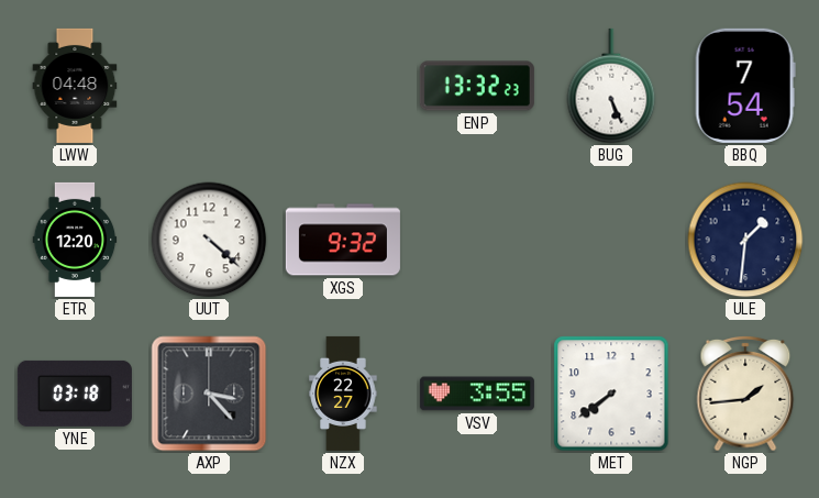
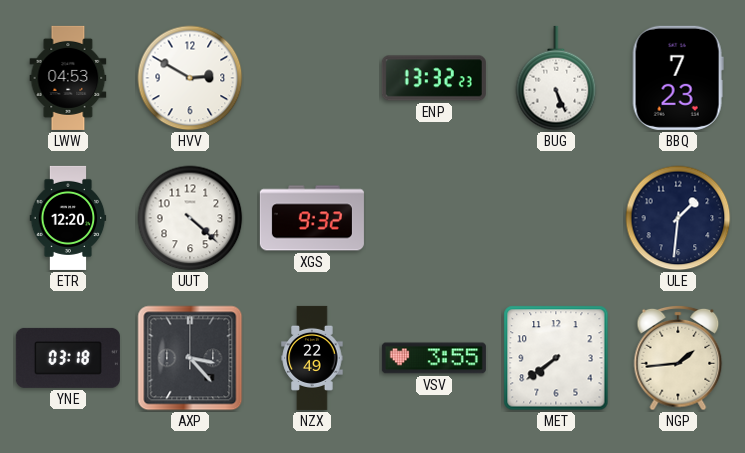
LWW: 04:48 -> 04:53
HVV: none -> 2:50
BBQ: 7:54 -> 7:23
NZX: 22:27 -> 22:49
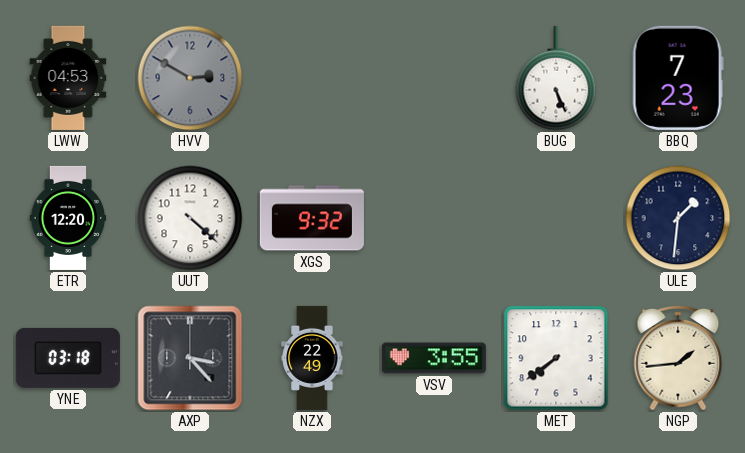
HVV dial: white -> grey
ENP: 13:32 -> none
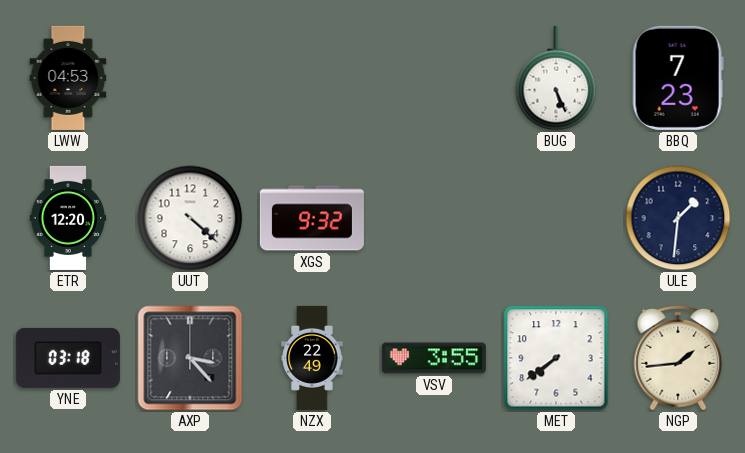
HVV: 2:50 -> none
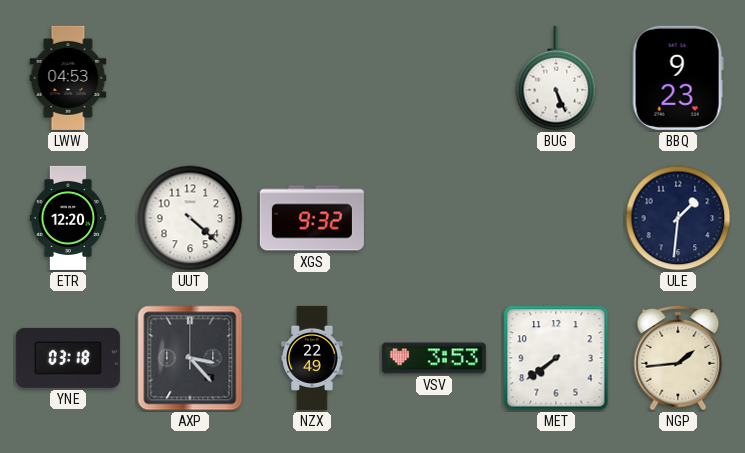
BBQ: 7:23 -> 9:23
VSV: 3:55 -> 3:53
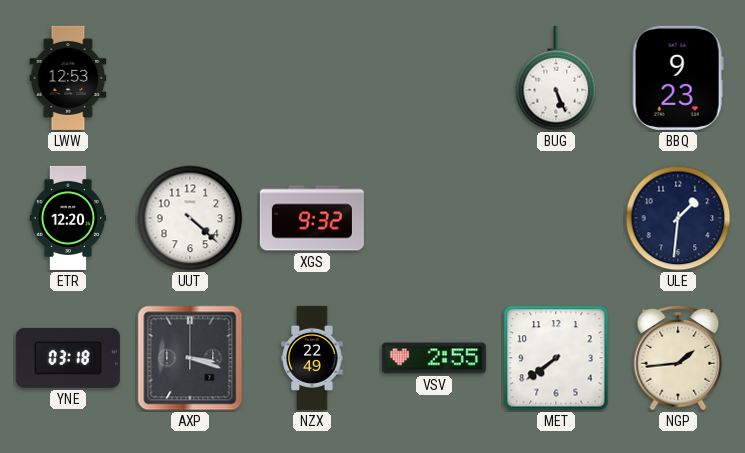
LWW: 04:53 -> 12:53
AXP: 3:23 -> 3:18
VSV: 3:53 -> 2:55
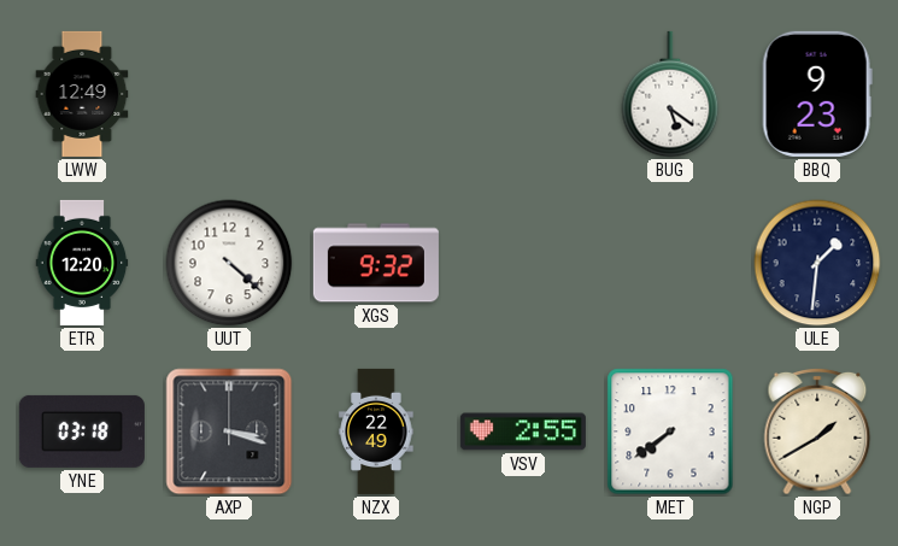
LWW: 12:53 -> 12:49
BUG: 5:26 -> 5:21
NGP: 1:44 -> 1:40
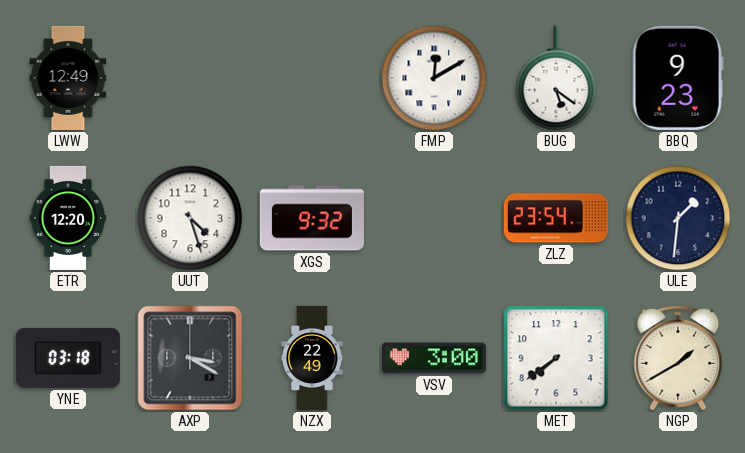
FMP: none -> 12:10
UUT: 4:22 -> 4:27
ZLZ: none -> 23:54
AXP: 3:18 -> 3:20
VSV: 2:55 -> 3:00
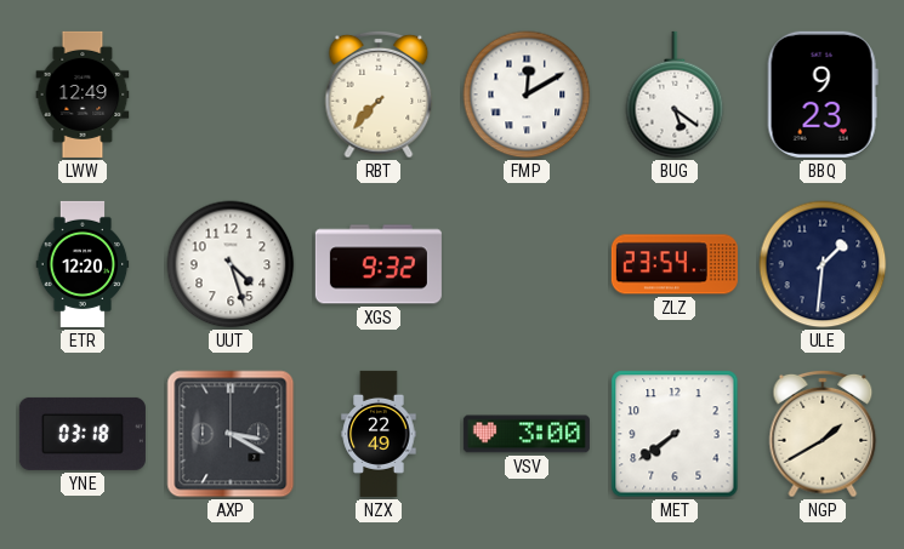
RBT: none -> 7:37
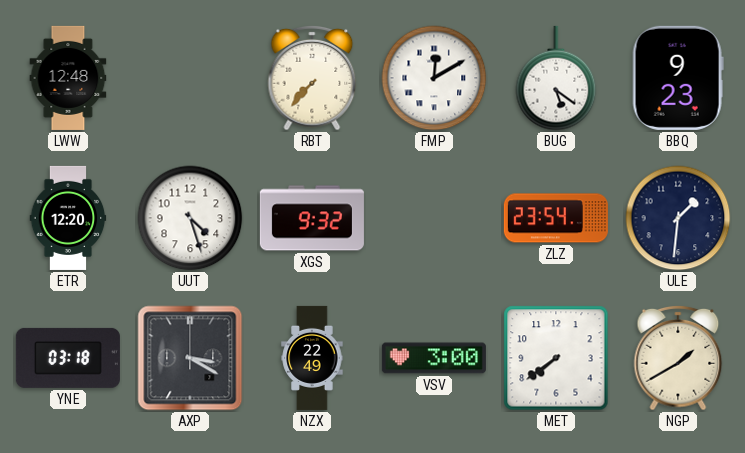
LWW: 12:49 -> 12:48
